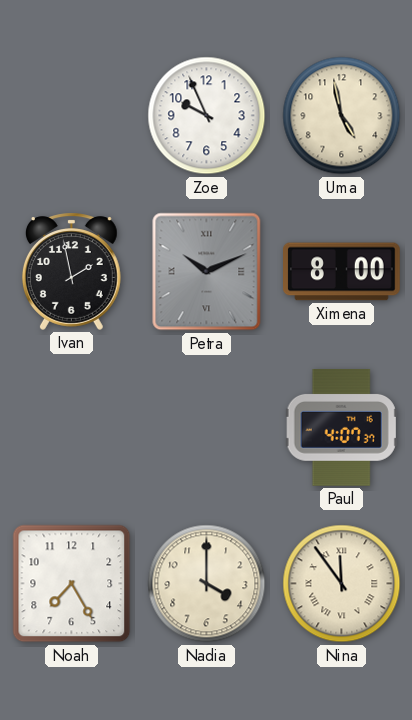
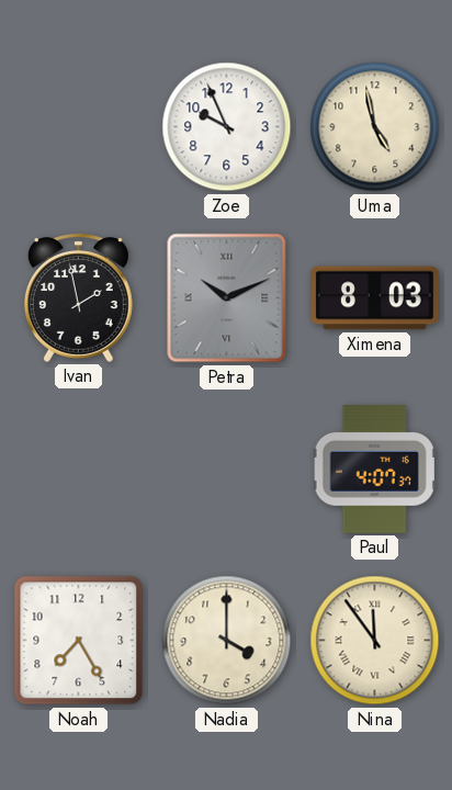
Ximena: 8:00 -> 8:03
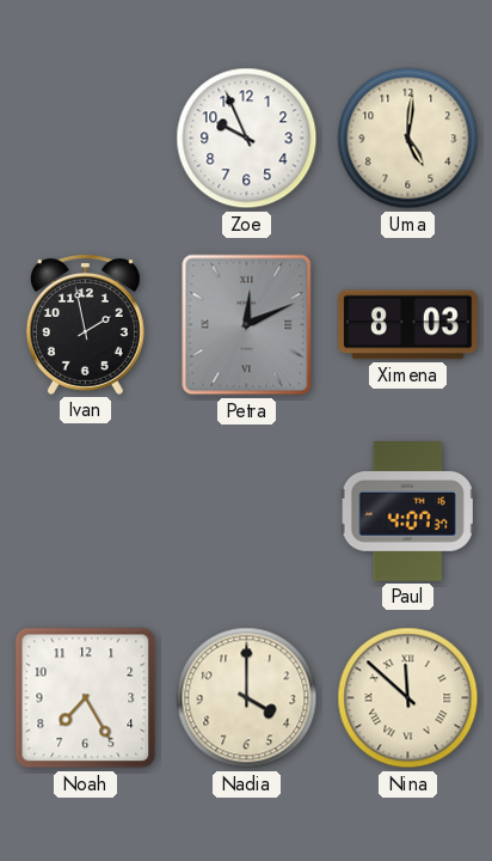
Uma: 4:58 -> 5:01
Petra: 10:11 -> 12:11
Nina: 11:54 -> 11:52
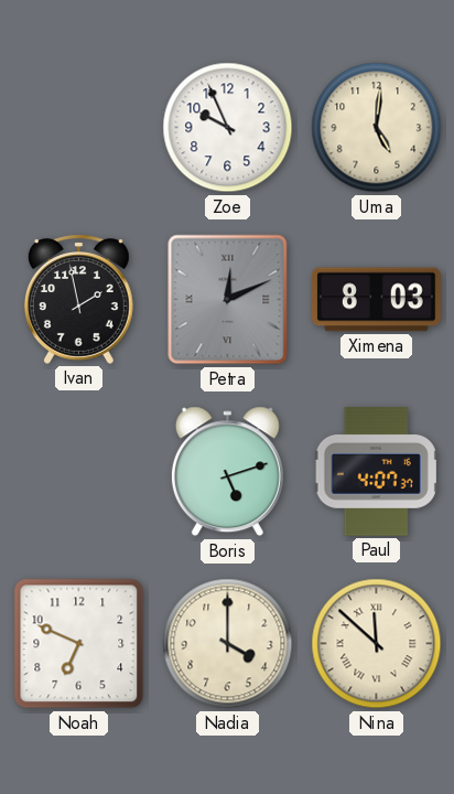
Boris: none -> 5:12
Noah: 7:25 -> 6:49
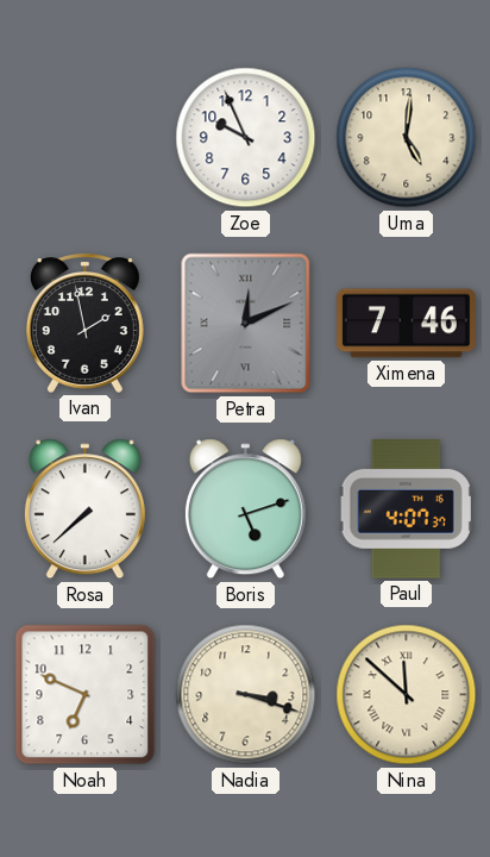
Ximena: 8:03 -> 7:46
Rosa: none -> 7:38
Nadia: 4:00 -> 3:18
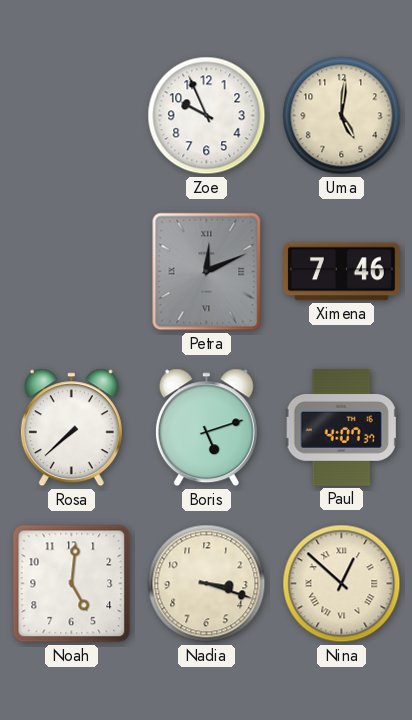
Ivan: 1:58 -> none
Noah: 6:49 -> 5:01
Nina: 11:52 -> 12:52
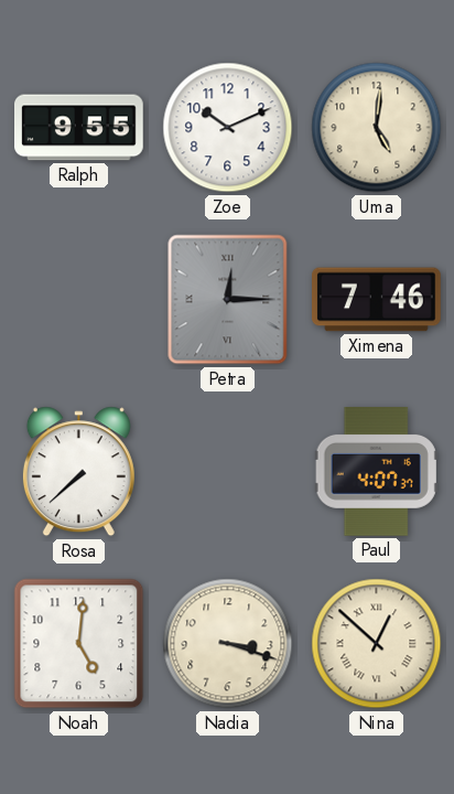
Ralph: none -> 9:55
Zoe: 9:56 -> 10:11
Petra: 12:11 -> 12:15
Boris: 5:12 -> none
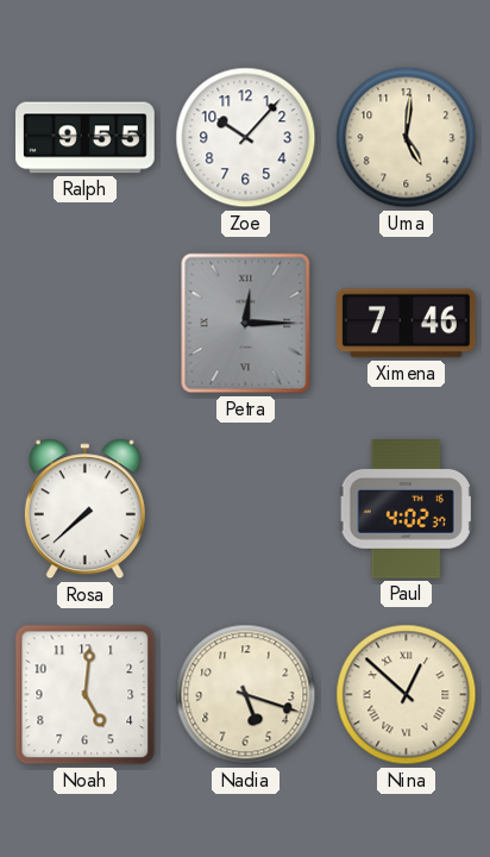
Zoe: 10:11 -> 10:07
Paul: 4:07 -> 4:02
Nadia: 3:18 -> 5:18
